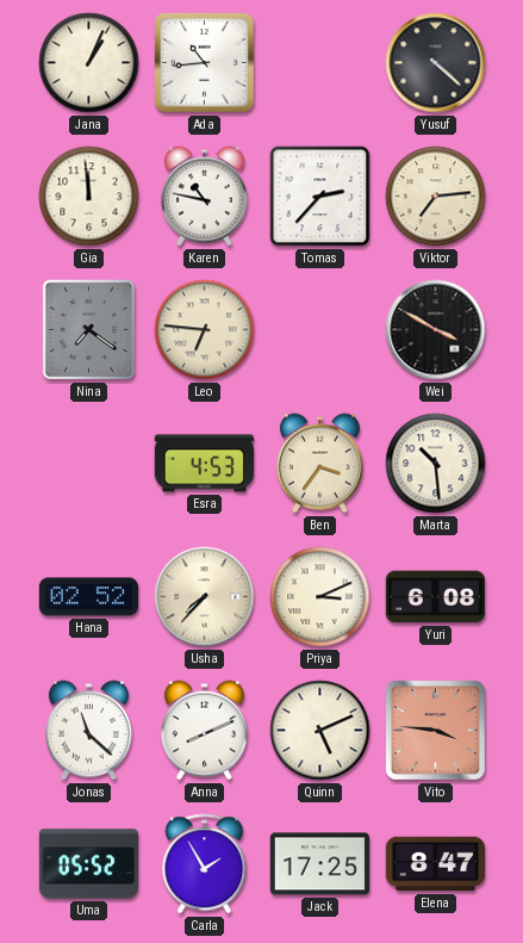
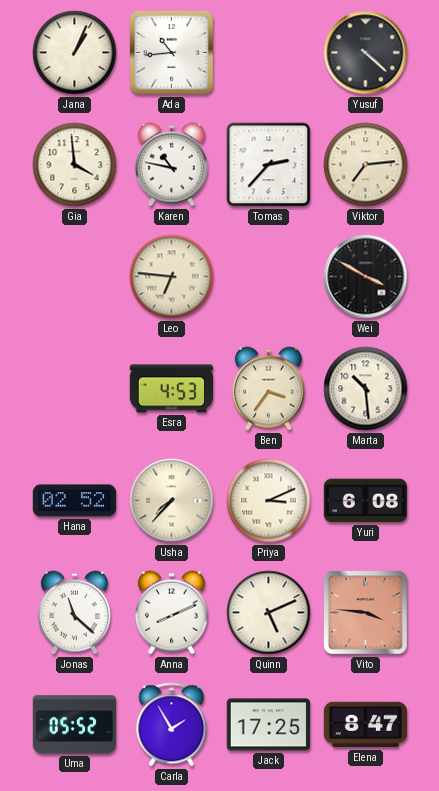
Gia: 11:59 -> 3:59
Nina: 7:21 -> none
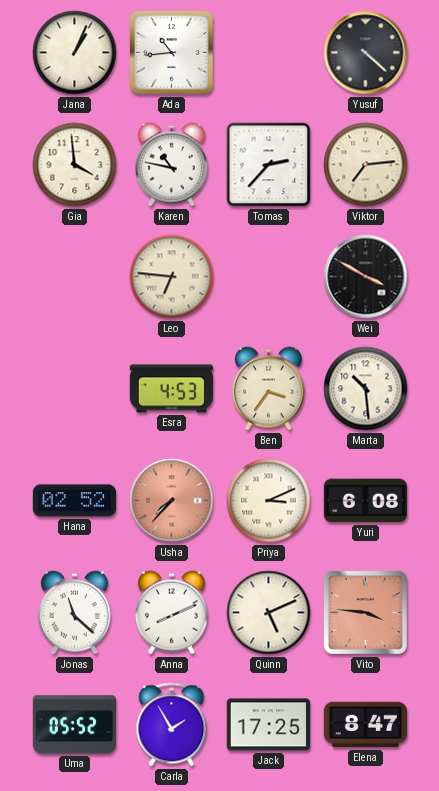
Usha dial: cream -> salmon
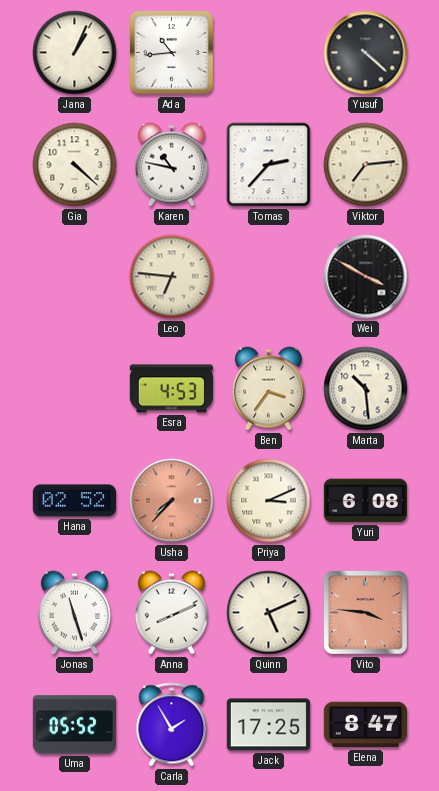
Gia: 3:59 -> 4:22
Jonas: 11:22 -> 11:27
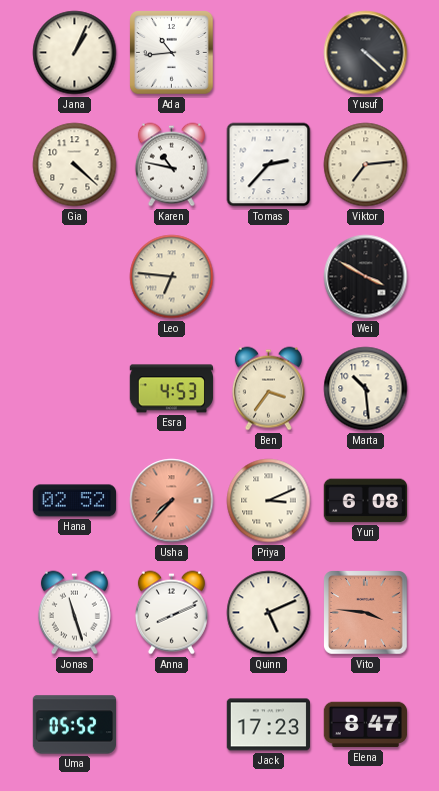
Carla: 1:55 -> none
Jack: 17:25 -> 17:23
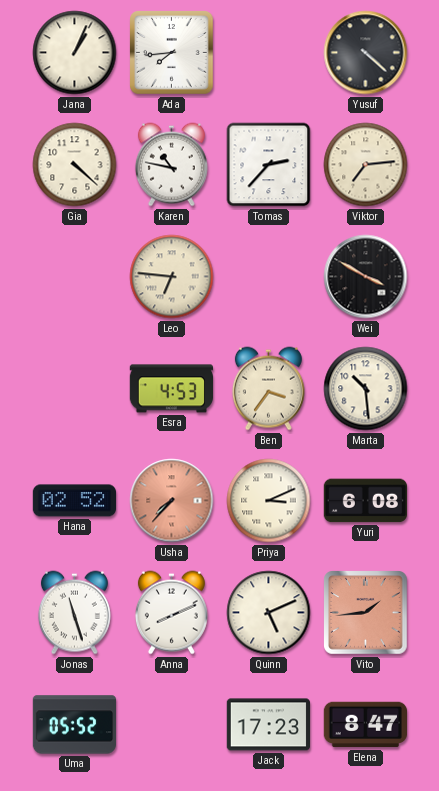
Ada: 10:44 -> 7:44
Vito: 3:46 -> 1:44
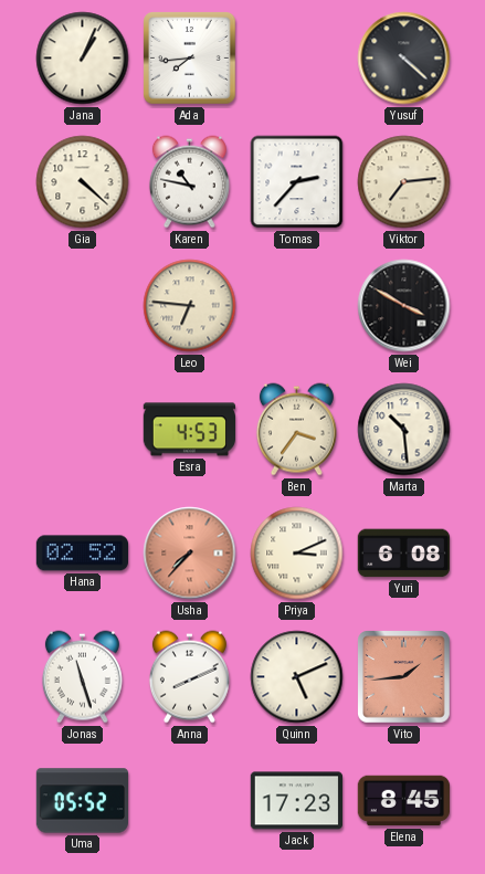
Elena: 8:47 -> 8:45
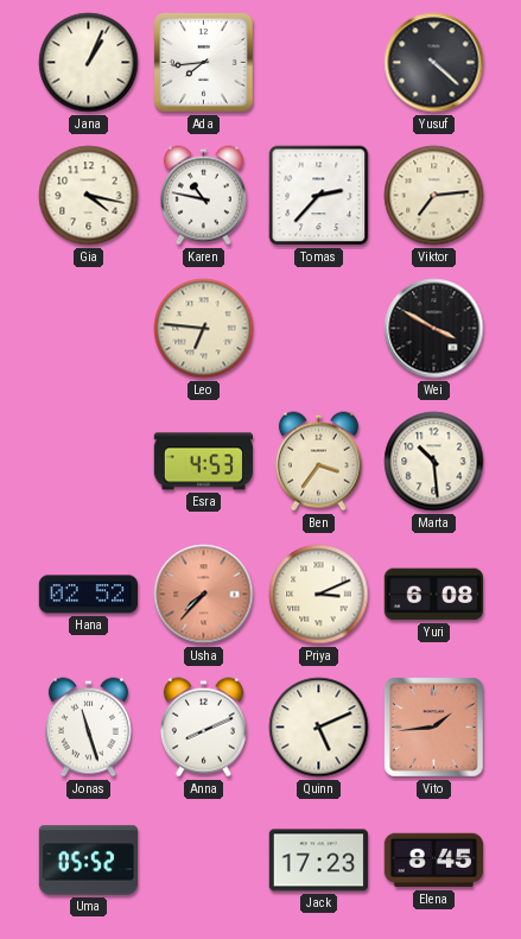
Gia: 4:22 -> 4:17
